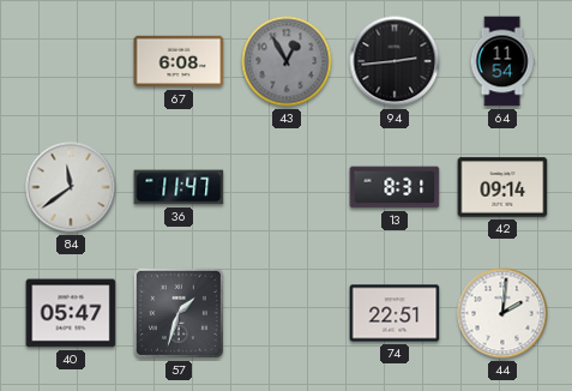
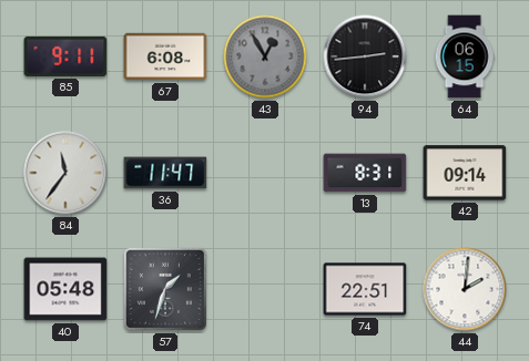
85: none -> 9:11
64: 11:54 -> 06:15
84: 11:39 -> 11:36
40: 05:47 -> 05:48
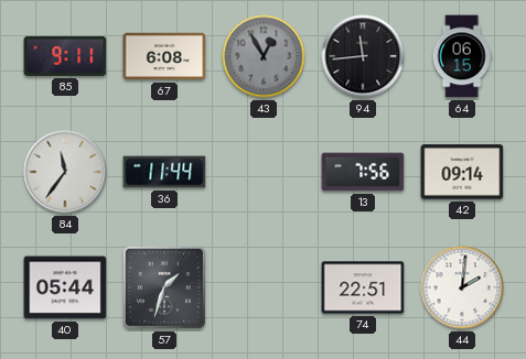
94: 2:44 -> 11:44
36: 11:47 -> 11:44
13: 8:31 -> 7:56
40: 05:48 -> 05:44
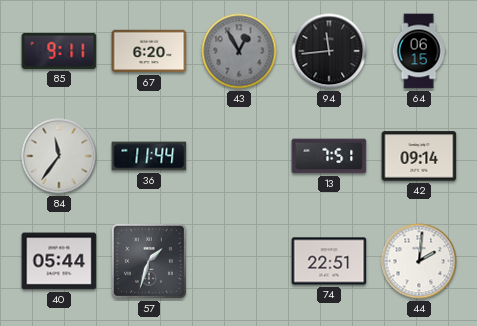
67: 6:08 -> 6:20
13: 7:56 -> 7:51
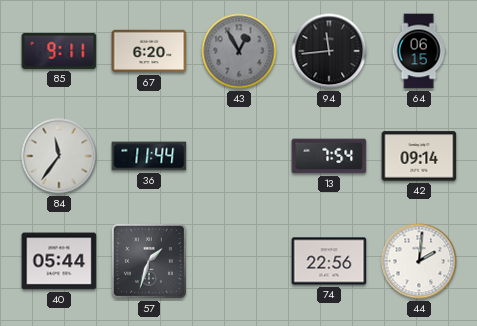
13: 7:51 -> 7:54
74: 22:51 -> 22:56
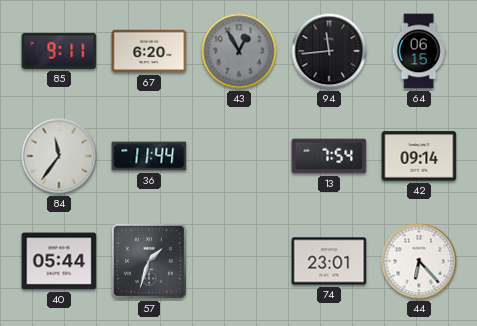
74: 22:56 -> 23:01
44: 2:01 -> 6:23
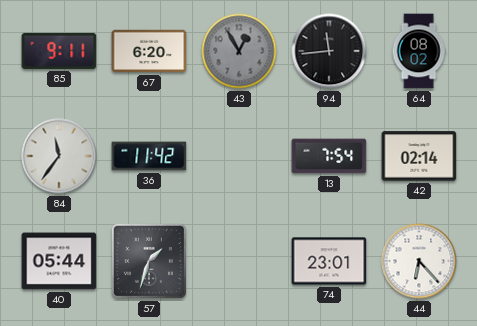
64: 06:15 -> 08:02
36: 11:44 -> 11:42
42: 09:14 -> 02:14
